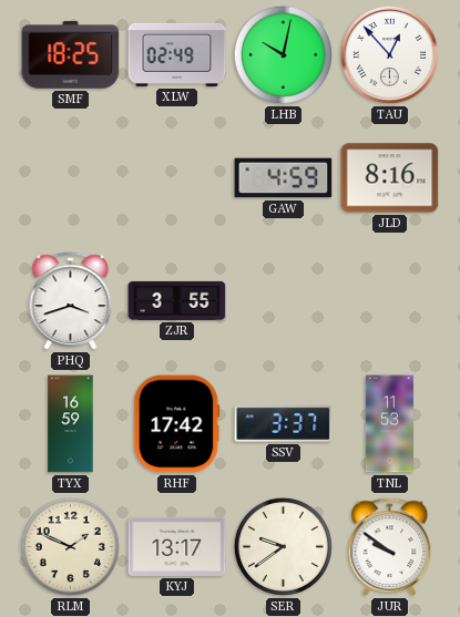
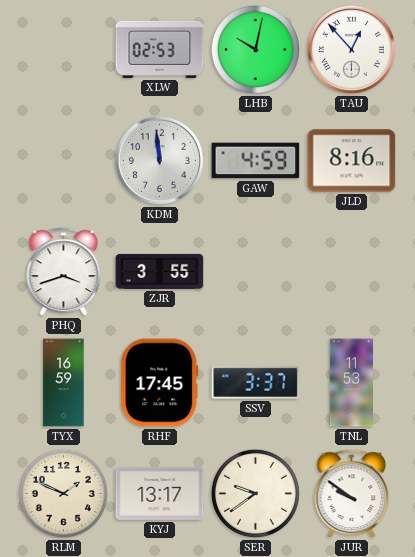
SMF: 18:25 -> none
XLW: 02:49 -> 02:53
KDM: none -> 11:59
RHF: 17:42 -> 17:45
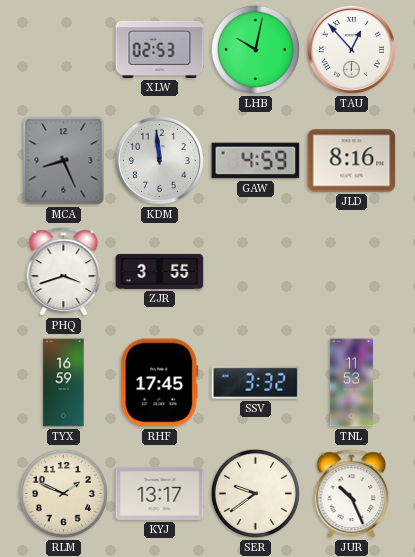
MCA: none -> 8:26
SSV: 3:37 -> 3:32
JUR: 9:51 -> 10:26
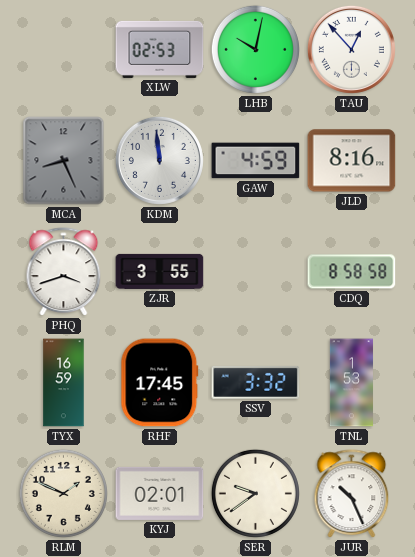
CDQ: none -> 8:58
TNL: 11:53 -> 1:53
KYJ: 13:17 -> 02:01
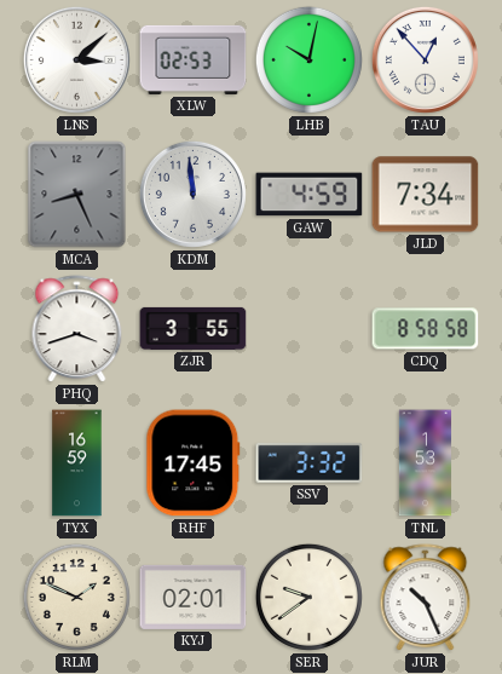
LNS: none -> 3:08
JLD: 8:16 -> 7:34
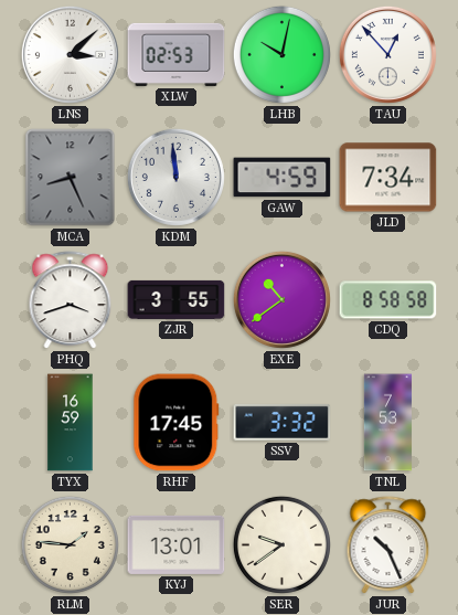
EXE: none -> 10:39
TNL: 1:53 -> 7:53
RLM: 1:49 -> 1:46
KYJ: 02:01 -> 13:01
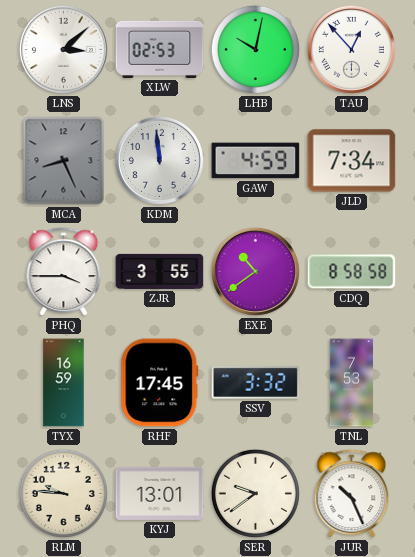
PHQ: 3:42 -> 3:45
RLM: 1:46 -> 9:46
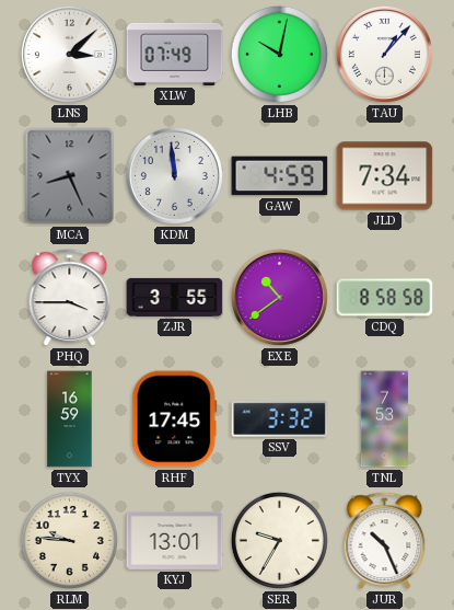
XLW: 02:53 -> 07:49
TAU: 12:53 -> 1:07
SER: 9:39 -> 9:35
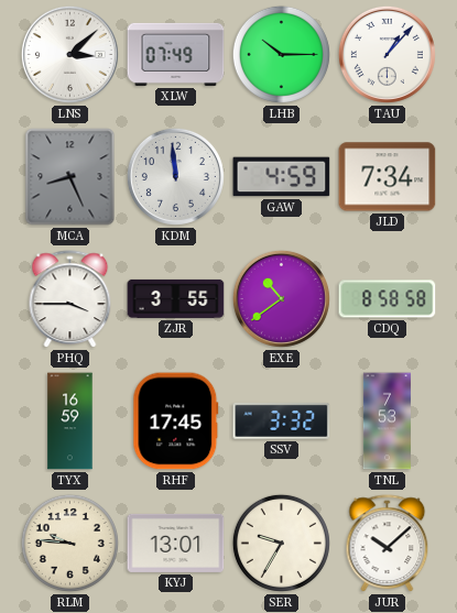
LHB: 10:02 -> 10:15
JUR: 10:26 -> 10:08
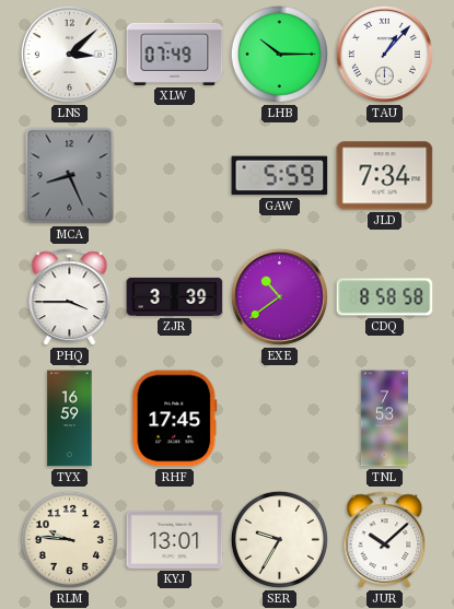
KDM: 11:59 -> none
GAW: 4:59 -> 5:59
ZJR: 3:55 -> 3:39
SSV: 3:32 -> none
